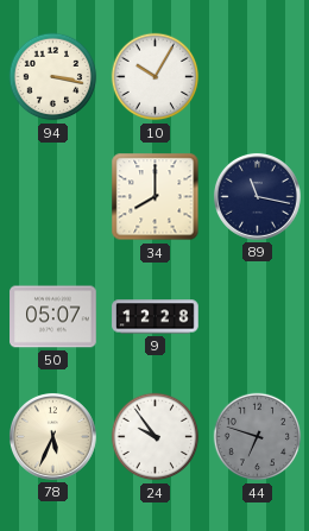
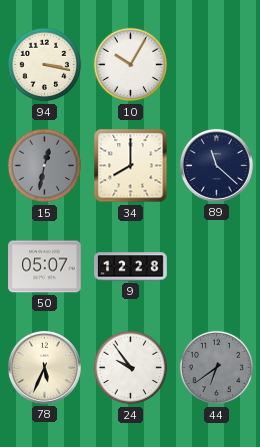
15: none -> 12:32
89: 11:17 -> 11:22
44: 6:48 -> 6:39
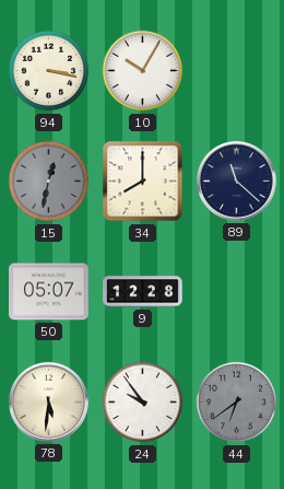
78: 5:34 -> 5:31
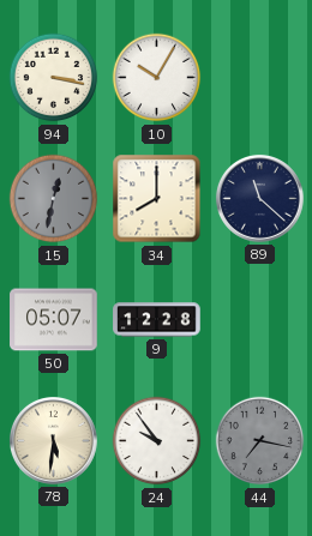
44: 6:39 -> 7:17
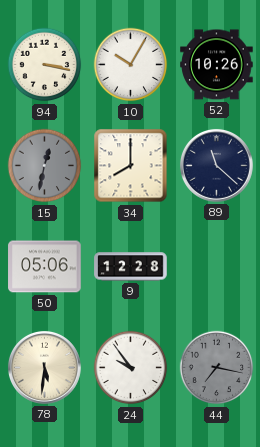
52: none -> 10:26
50: 05:07 -> 05:06
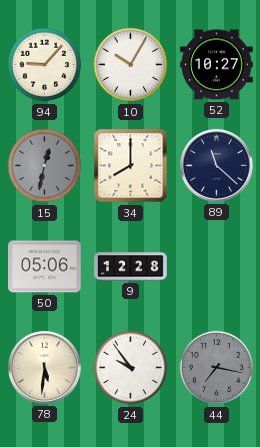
94: 3:17 -> 9:07
52: 10:26 -> 10:27
